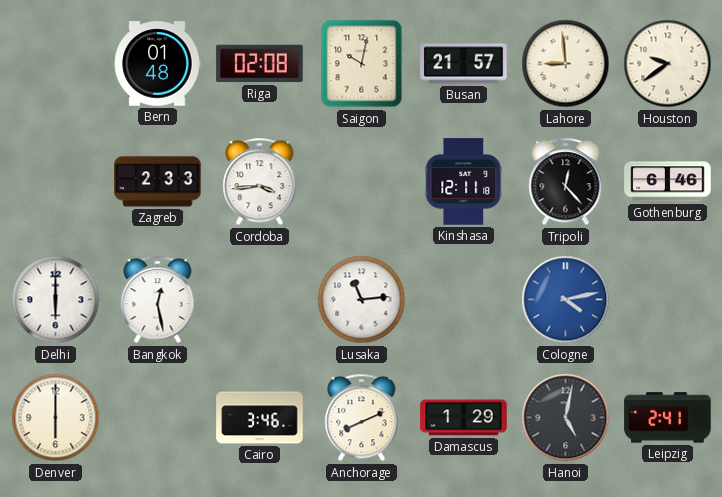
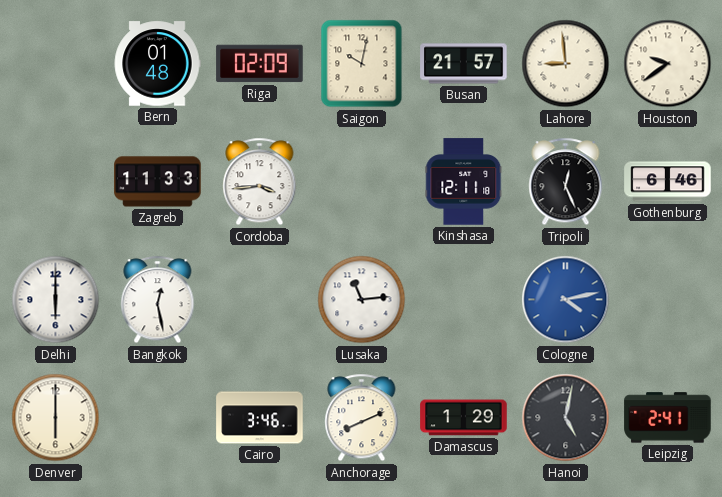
Riga: 02:08 -> 02:09
Zagreb: 2:33 -> 11:33
Tripoli: 12:23 -> 12:26
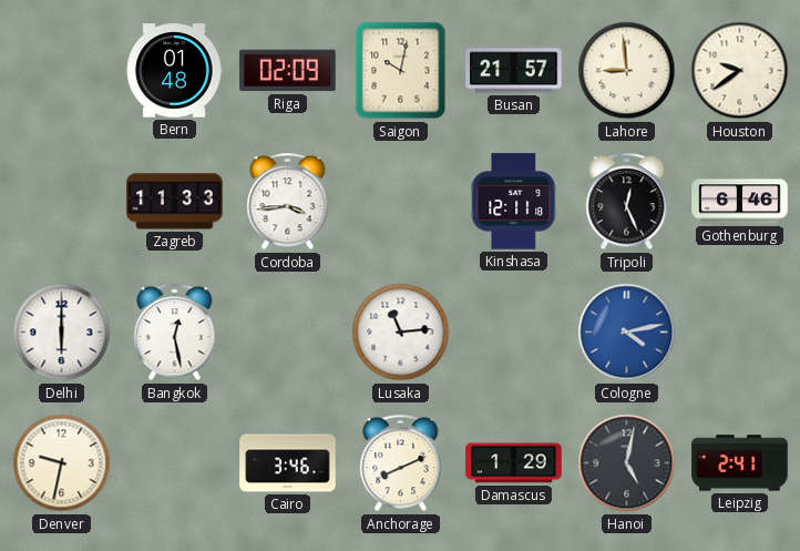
Denver: 6:00 -> 9:32
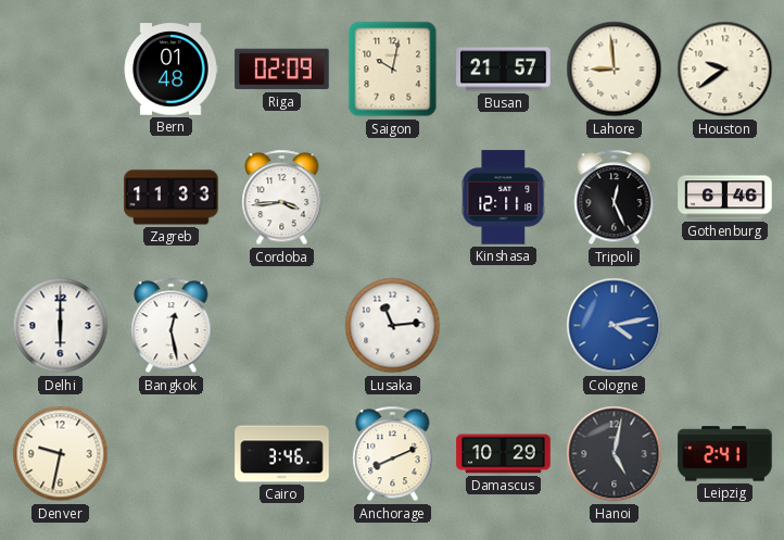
Damascus: 1:29 -> 10:29
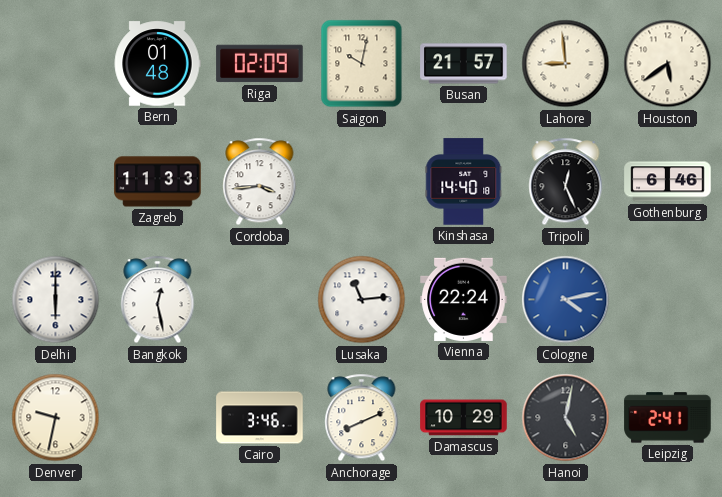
Houston: 9:39 -> 5:39
Kinshasa: 12:11 -> 14:40
Vienna: none -> 22:24
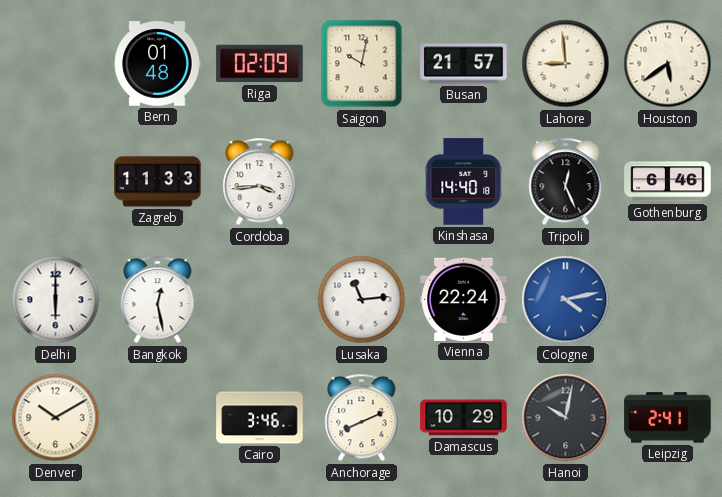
Denver: 9:32 -> 10:10
Hanoi: 5:02 -> 10:02
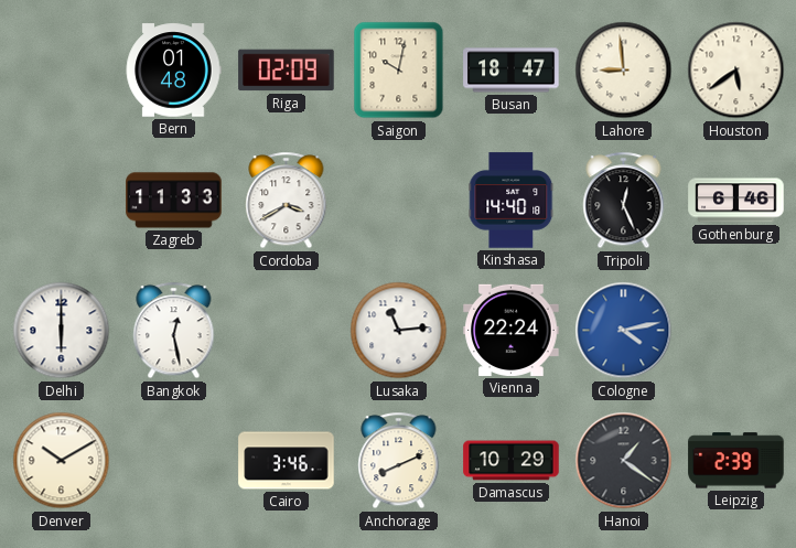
Busan: 21:57 -> 18:47
Cordoba: 3:44 -> 3:40
Hanoi: 10:02 -> 1:21
Leipzig: 2:41 -> 2:39
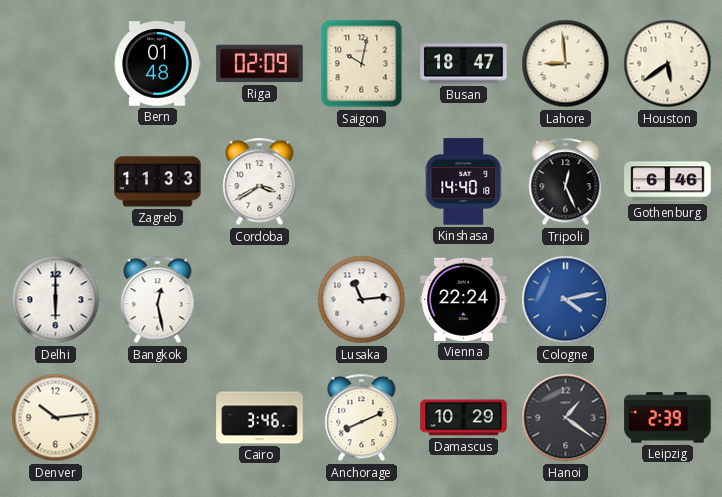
Denver: 10:10 -> 10:14
